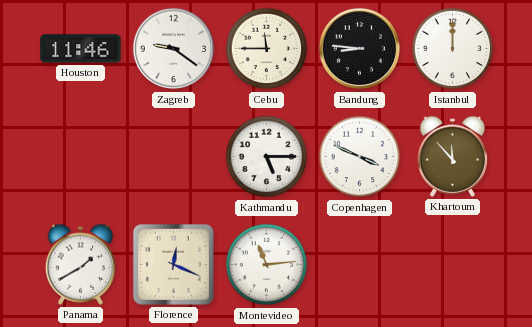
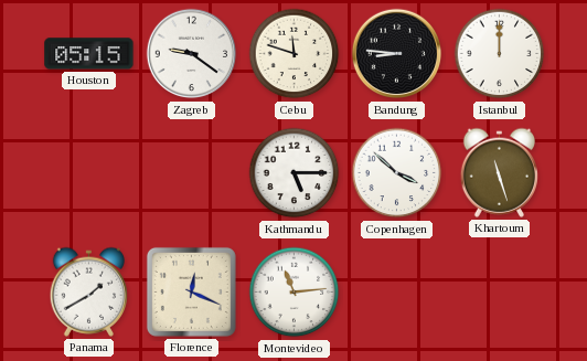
Houston: 11:46 -> 05:15
Cebu: 11:45 -> 11:48
Copenhagen: 3:49 -> 3:52
Khartoum: 11:53 -> 11:27
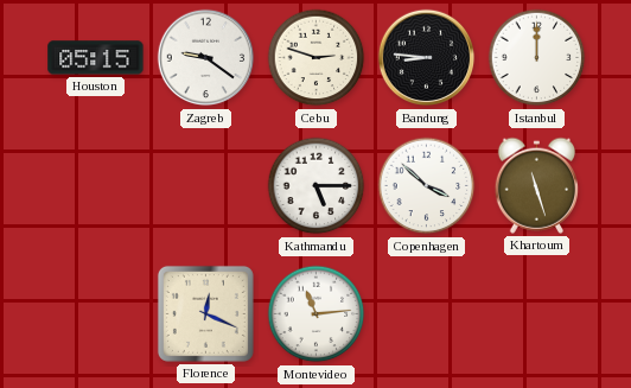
Cebu: 11:48 -> 2:48
Panama: 1:40 -> none
